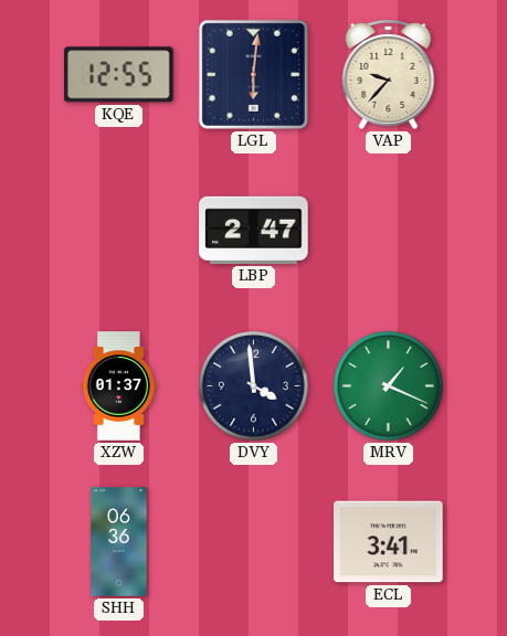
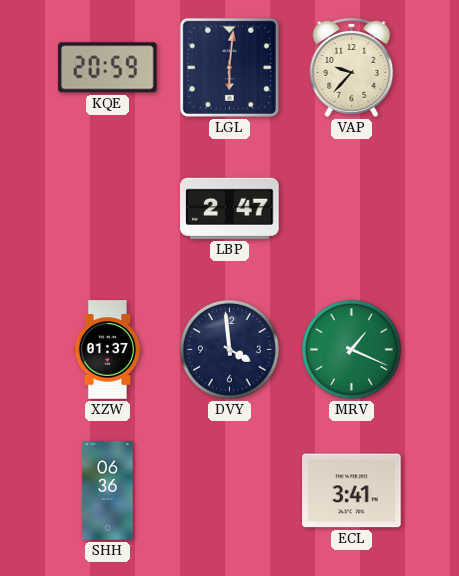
KQE: 12:55 -> 20:59
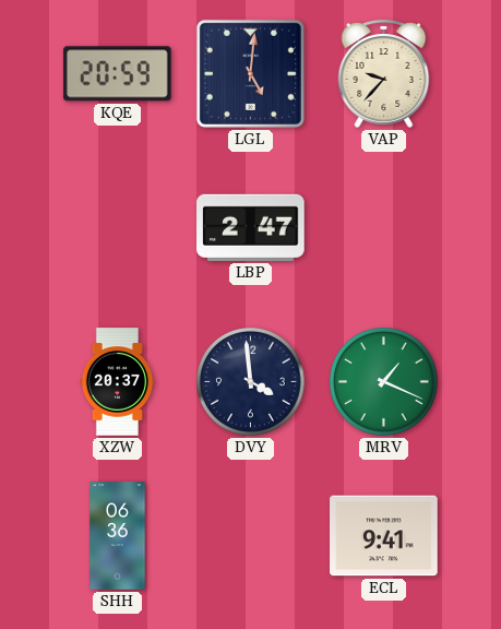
LGL: 6:01 -> 5:01
XZW: 01:37 -> 20:37
ECL: 3:41 -> 9:41
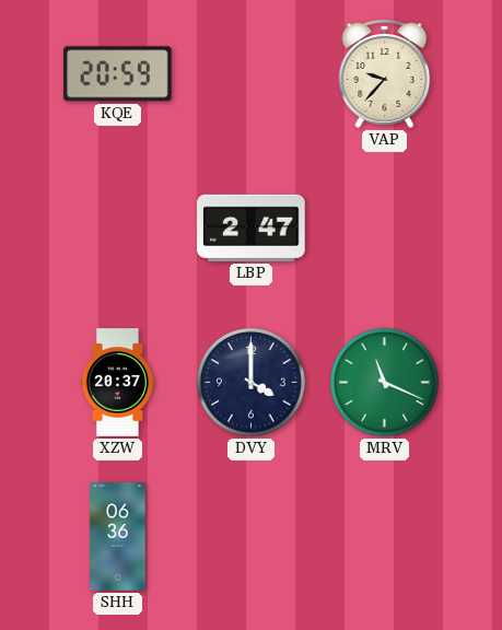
LGL: 5:01 -> none
DVY: 3:59 -> 4:00
MRV: 1:19 -> 11:19
ECL: 9:41 -> none
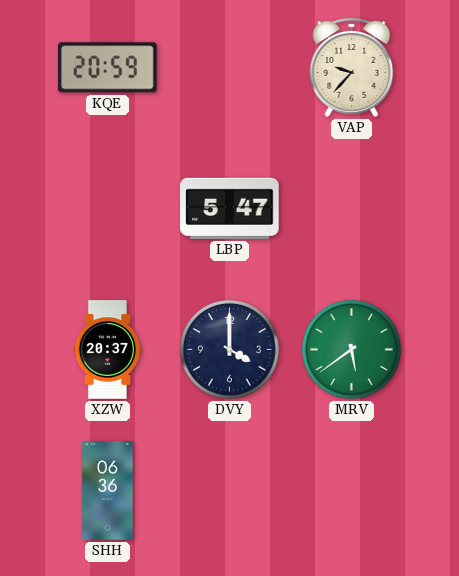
LBP: 2:47 -> 5:47
MRV: 11:19 -> 5:39
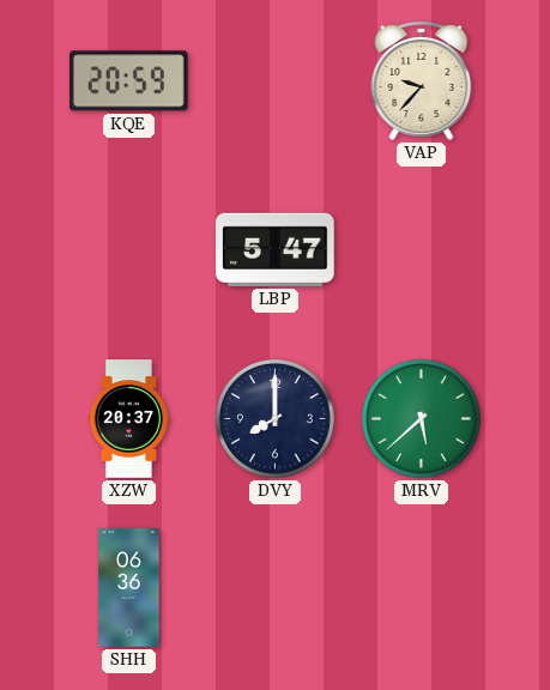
DVY: 4:00 -> 8:00
MRV: 5:39 -> 5:38
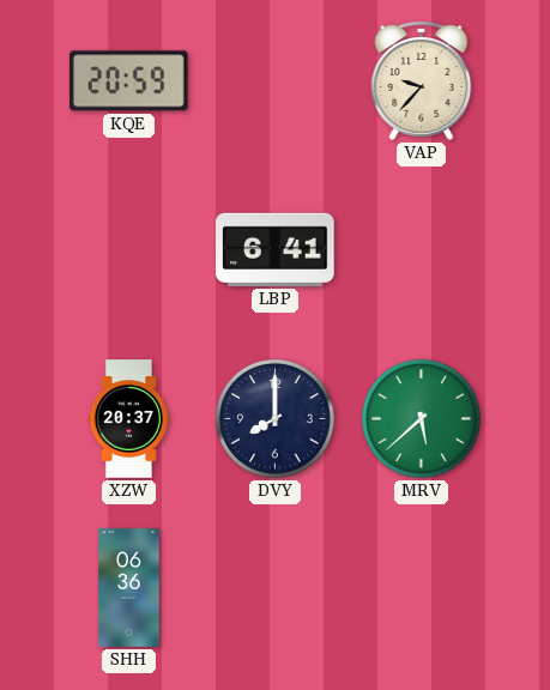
LBP: 5:47 -> 6:41
